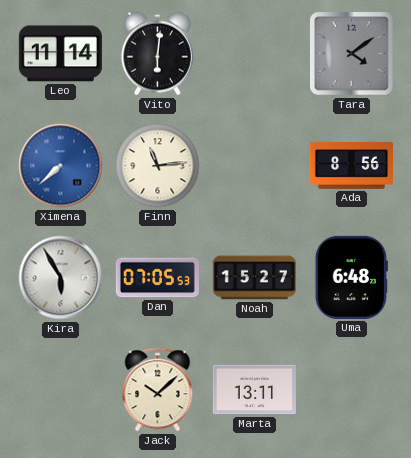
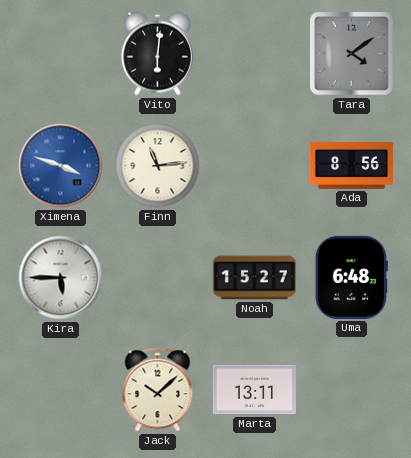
Leo: 11:14 -> none
Ximena: 7:38 -> 3:48
Kira: 5:55 -> 5:45
Dan: 07:05 -> none
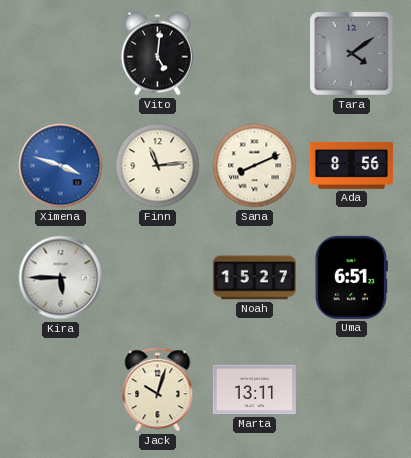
Vito: 6:01 -> 5:01
Sana: none -> 8:11
Uma: 6:48 -> 6:51
Jack: 10:08 -> 10:03
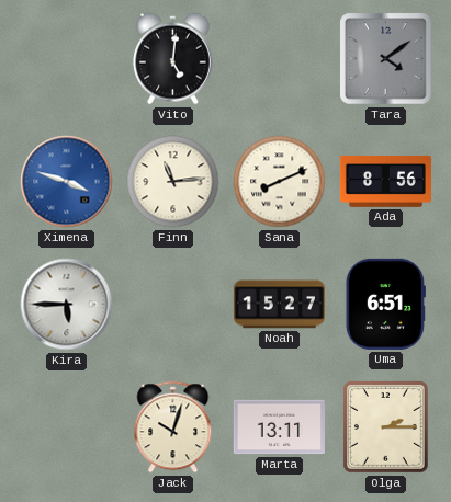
Olga: none -> 2:15
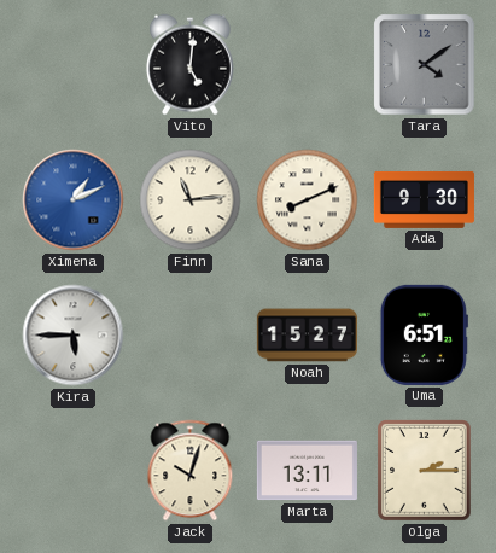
Ximena: 3:48 -> 1:11
Ada: 8:56 -> 9:30
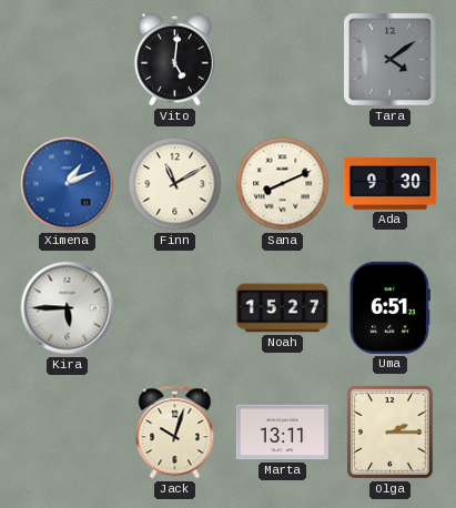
Finn: 11:14 -> 11:10
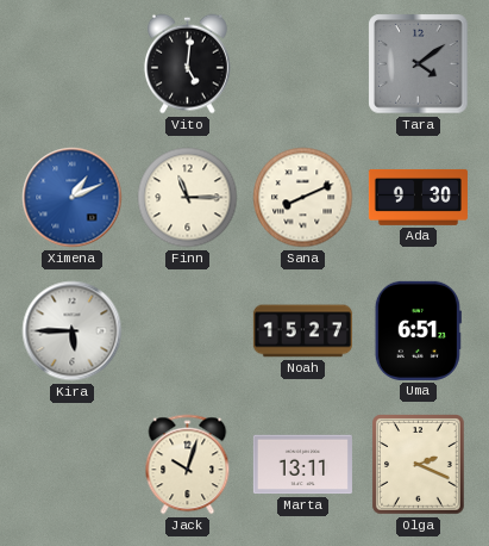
Finn: 11:10 -> 11:15
Olga: 2:15 -> 2:19
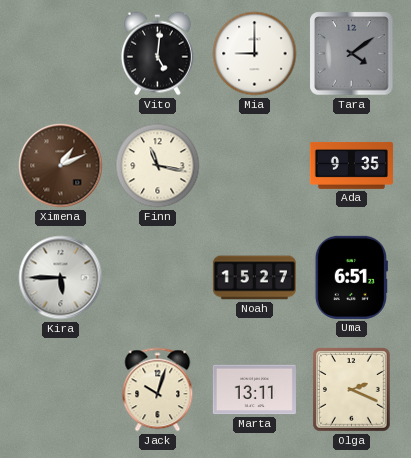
Mia: none -> 9:00
Ximena dial: blue -> brown
Finn: 11:15 -> 11:17
Sana: 8:11 -> none
Ada: 9:30 -> 9:35
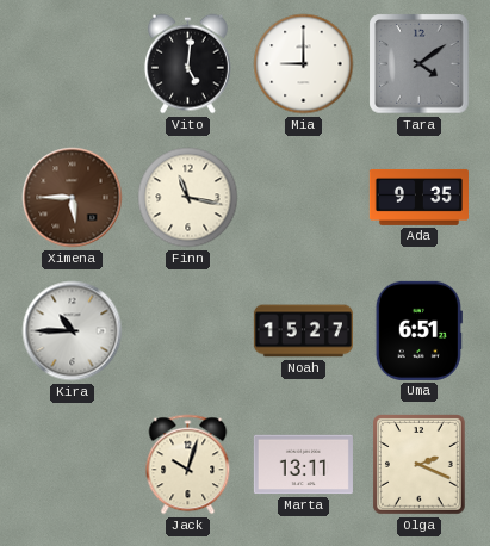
Ximena: 1:11 -> 5:45
Kira: 5:45 -> 10:45
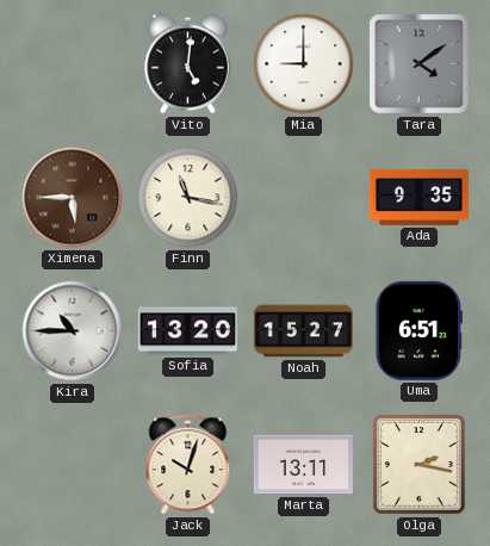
Sofia: none -> 13:20
Olga: 2:19 -> 2:17
